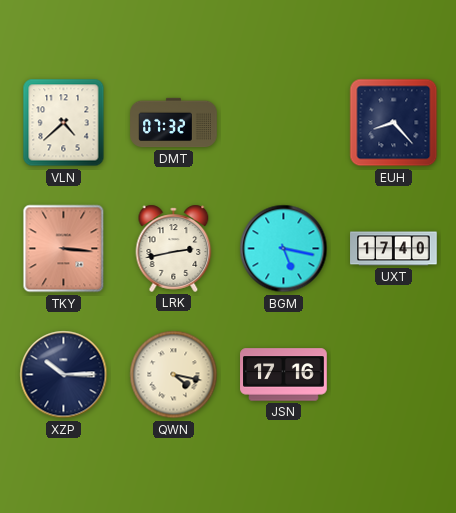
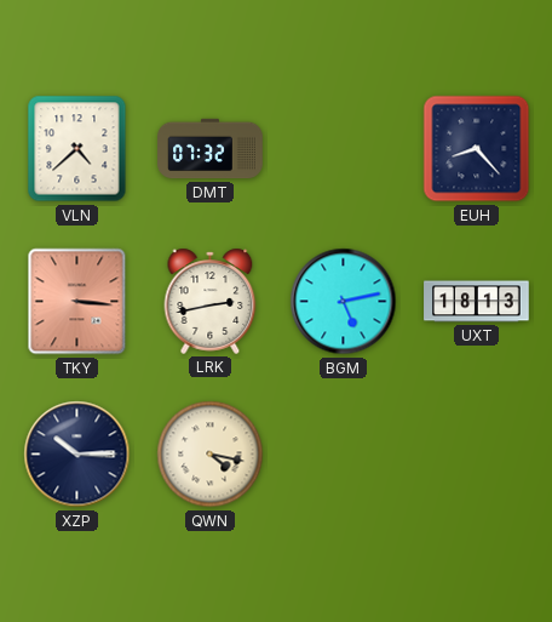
BGM: 5:17 -> 5:13
UXT: 17:40 -> 18:13
JSN: 17:16 -> none
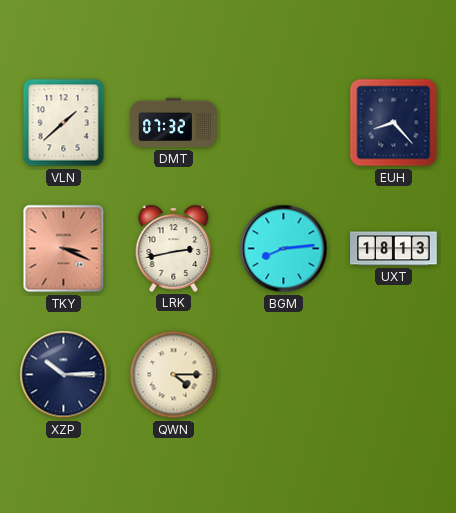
VLN: 4:38 -> 1:38
TKY: 3:16 -> 3:19
BGM: 5:13 -> 8:14
QWN: 4:17 -> 4:15
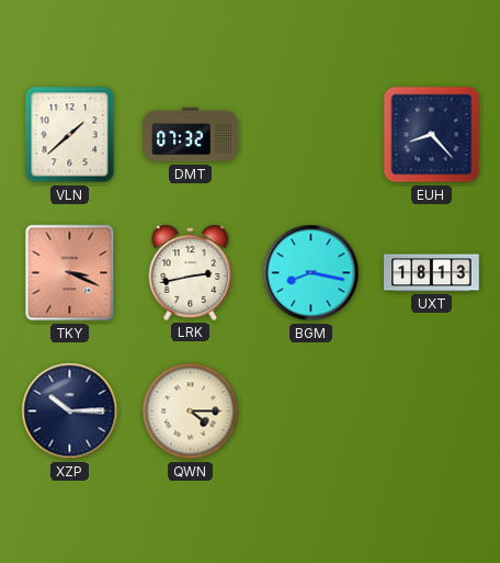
BGM: 8:14 -> 8:17
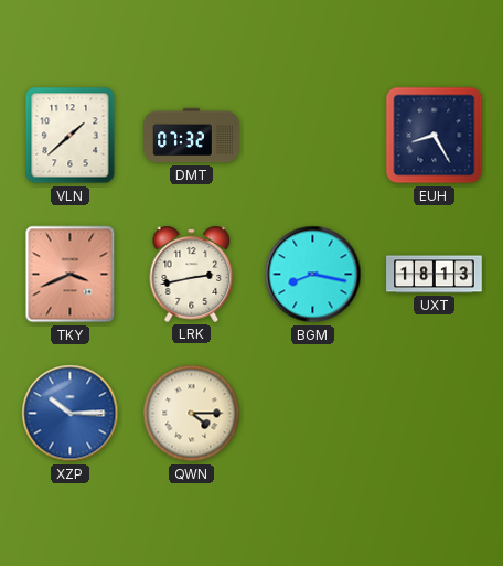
EUH: 8:23 -> 8:25
TKY: 3:19 -> 3:41
XZP dial: navy -> blue
